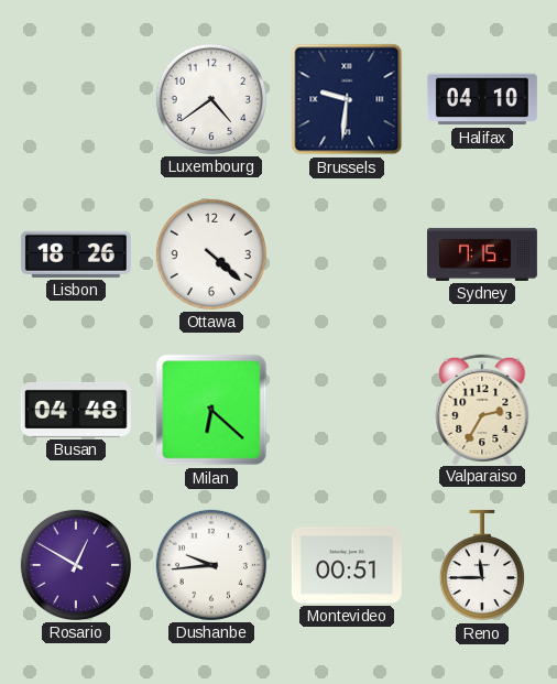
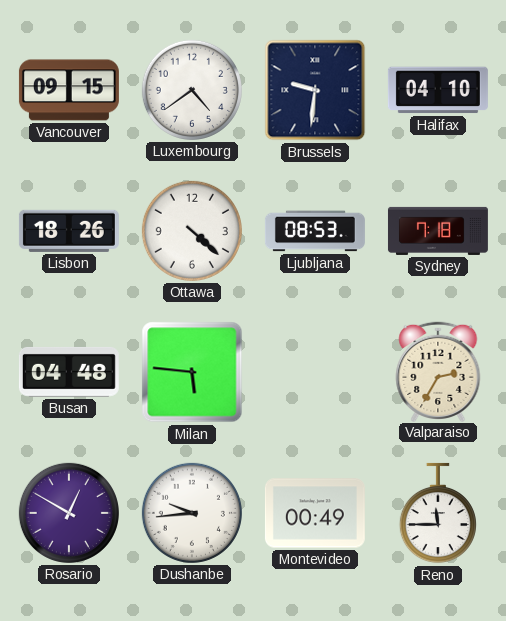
Vancouver: none -> 09:15
Ljubljana: none -> 08:53
Sydney: 7:15 -> 7:18
Milan: 6:22 -> 5:46
Montevideo: 00:51 -> 00:49
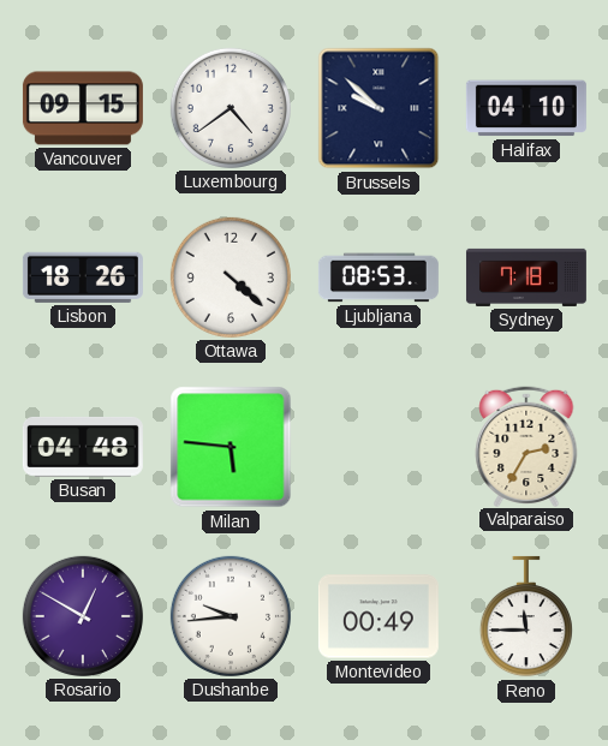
Brussels: 9:31 -> 9:52
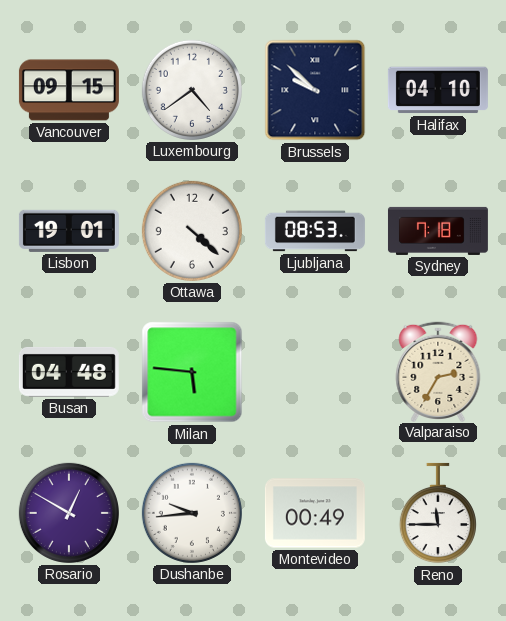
Lisbon: 18:26 -> 19:01
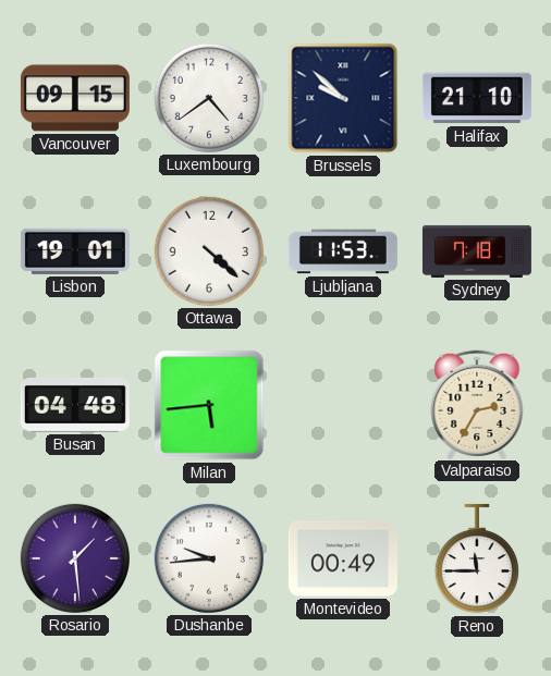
Halifax: 04:10 -> 21:10
Ljubljana: 08:53 -> 11:53
Milan: 5:46 -> 5:44
Rosario: 12:50 -> 1:29
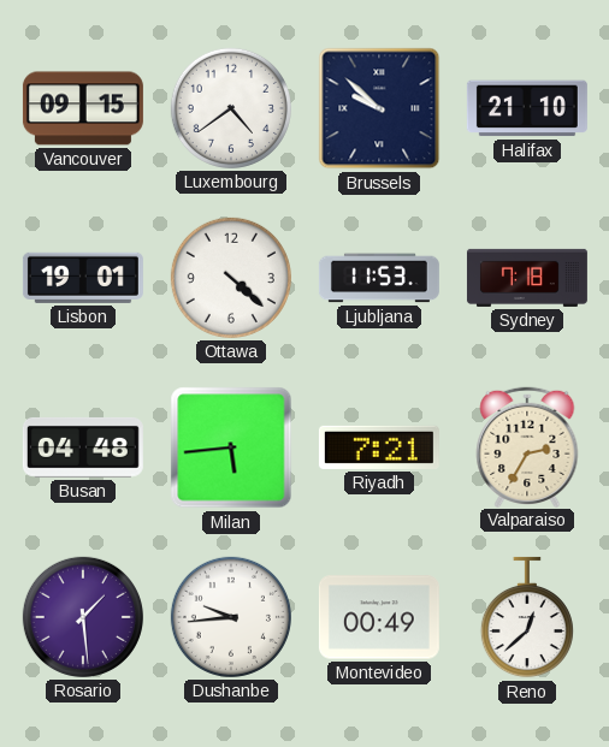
Riyadh: none -> 7:21
Reno: 11:45 -> 12:38
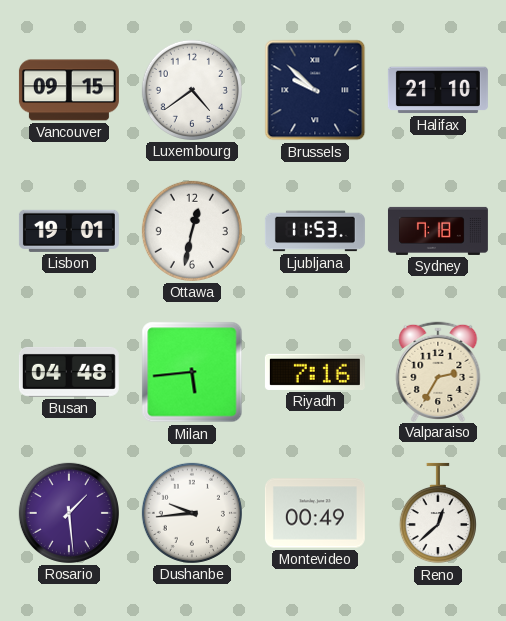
Ottawa: 4:22 -> 12:32
Riyadh: 7:21 -> 7:16
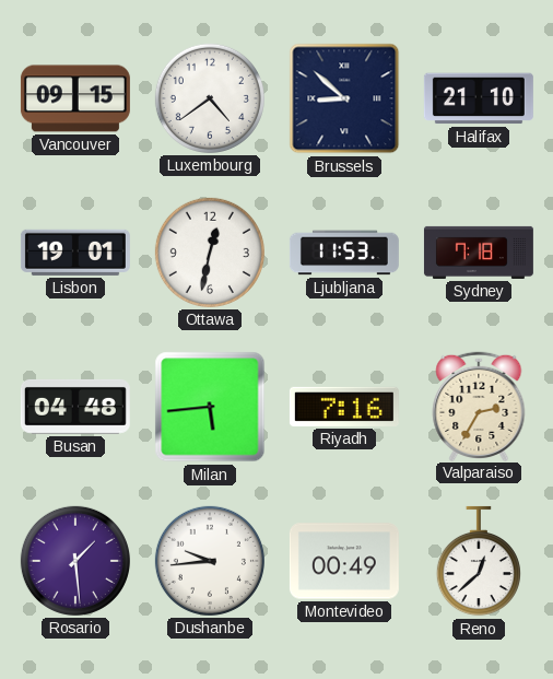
Brussels: 9:52 -> 8:52
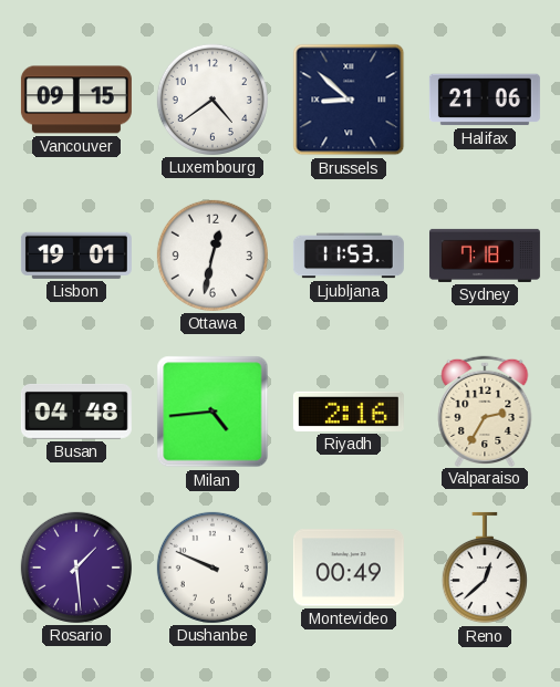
Halifax: 21:10 -> 21:06
Milan: 5:44 -> 4:44
Riyadh: 7:16 -> 2:16
Dushanbe: 9:44 -> 9:49
